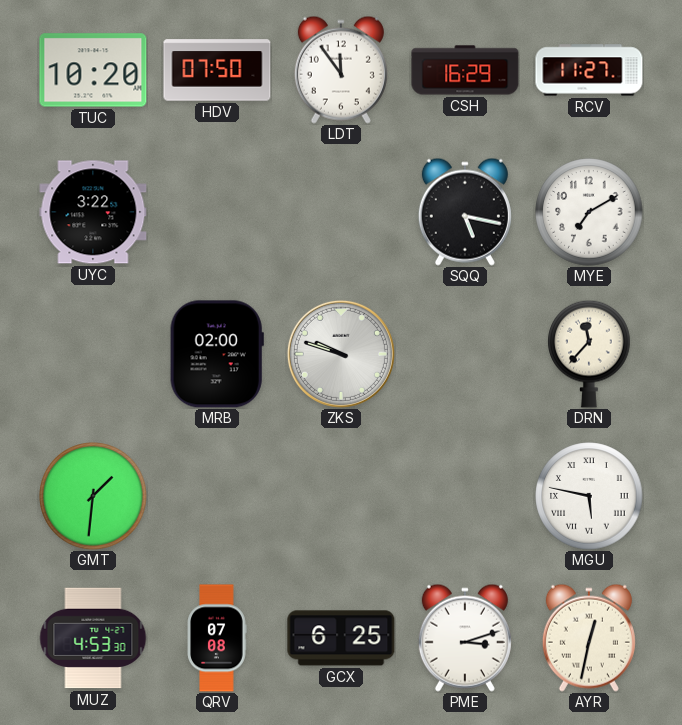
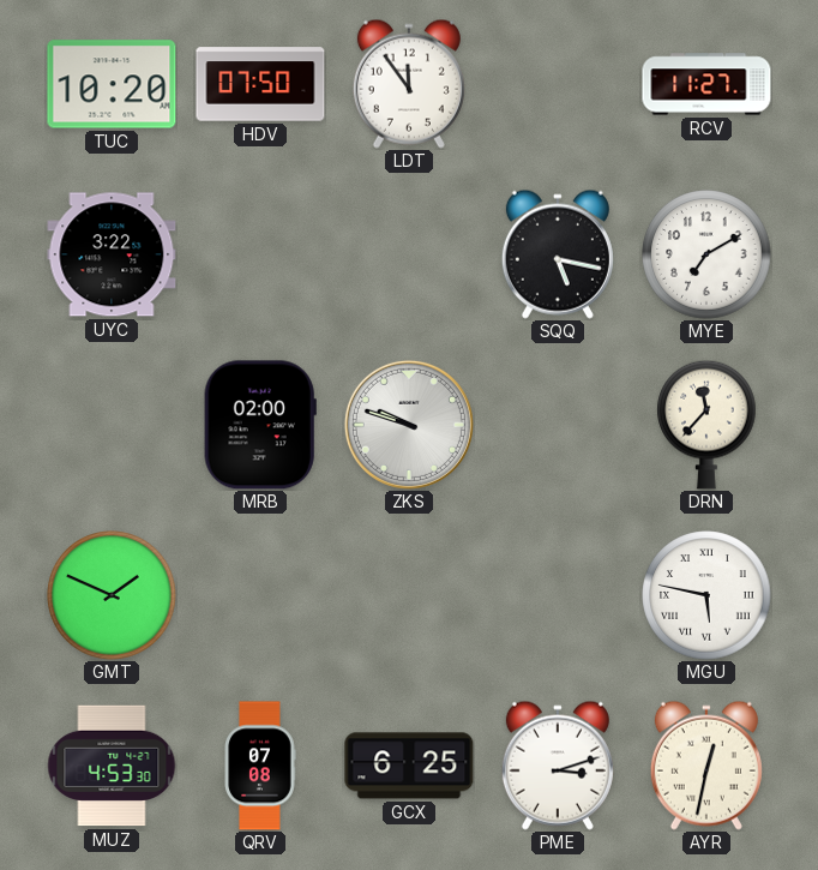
CSH: 16:29 -> none
GMT: 1:31 -> 1:49
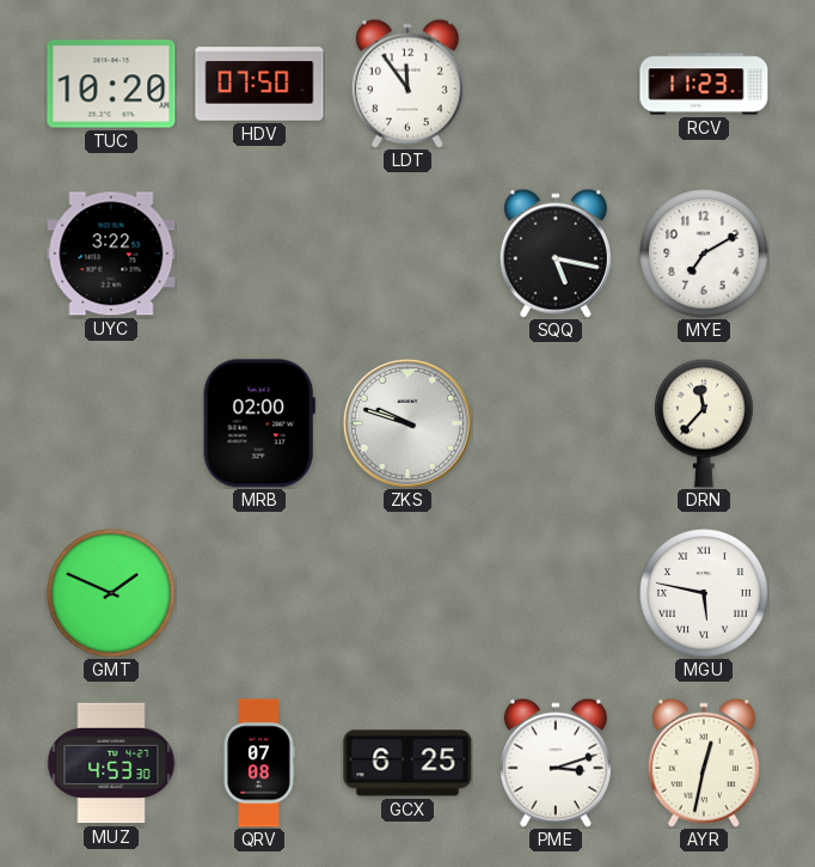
RCV: 11:27 -> 11:23
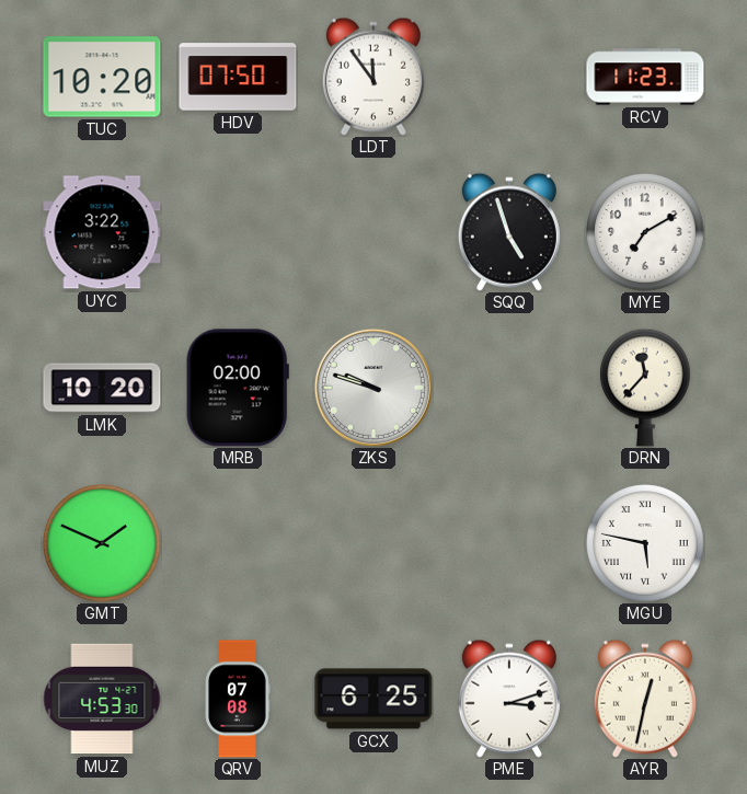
SQQ: 5:17 -> 4:57
LMK: none -> 10:20
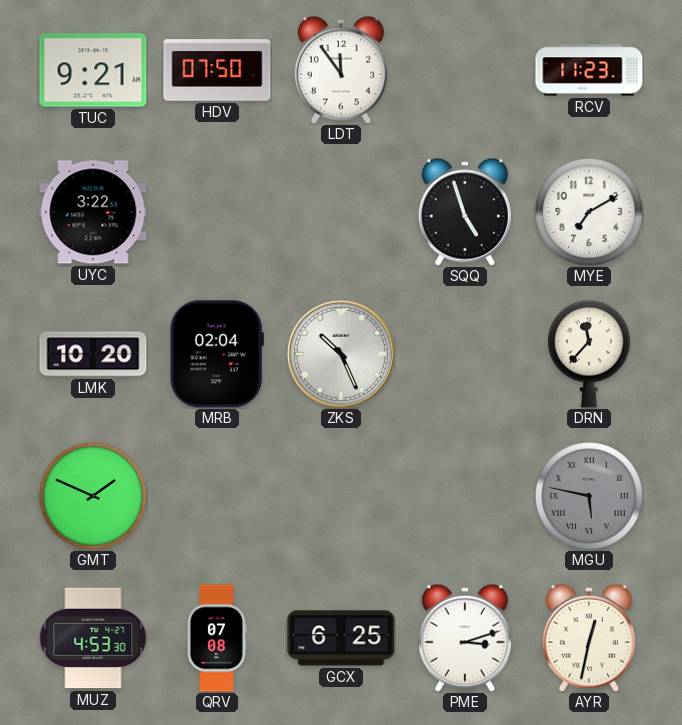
TUC: 10:20 -> 9:21
MRB: 02:00 -> 02:04
ZKS: 9:48 -> 10:26
MGU dial: white -> grey
